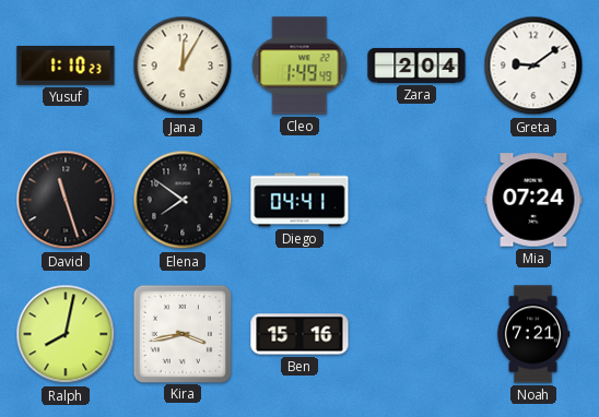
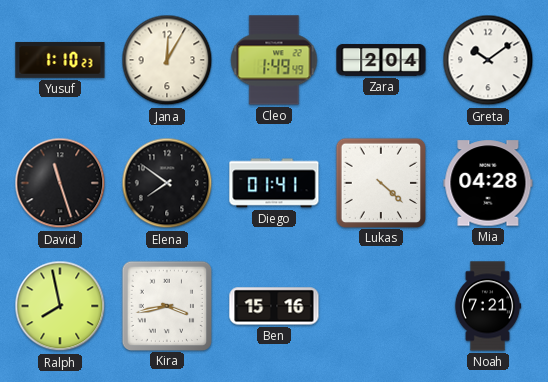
Greta: 9:09 -> 10:09
Diego: 04:41 -> 01:41
Lukas: none -> 4:22
Mia: 07:24 -> 04:28
Ralph: 8:02 -> 7:58
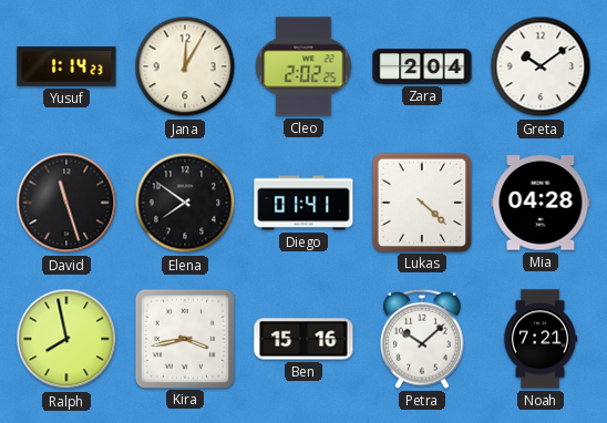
Yusuf: 1:10 -> 1:14
Cleo: 1:49 -> 2:02
Petra: none -> 10:08
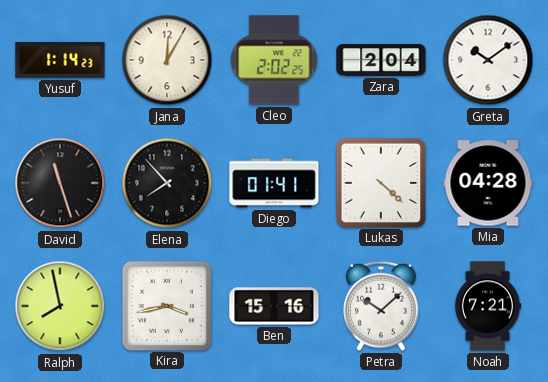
Elena: 7:51 -> 7:53
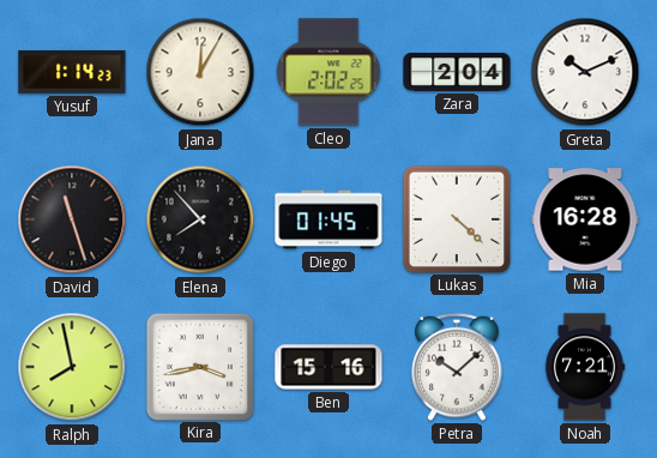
Greta: 10:09 -> 10:11
Diego: 01:41 -> 01:45
Mia: 04:28 -> 16:28
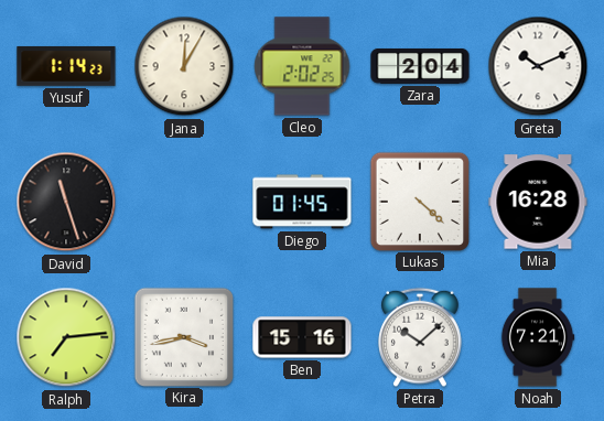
Elena: 7:53 -> none
Ralph: 7:58 -> 7:14
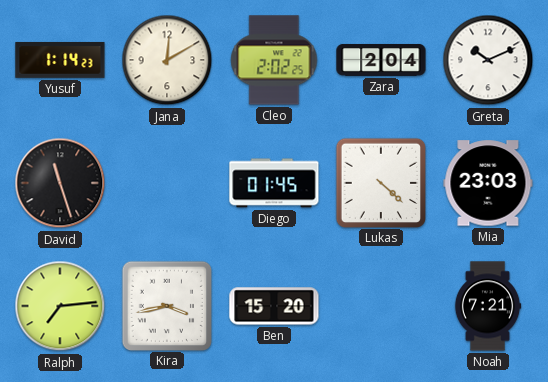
Jana: 12:05 -> 12:10
Mia: 16:28 -> 23:03
Ben: 15:16 -> 15:20
Petra: 10:08 -> none
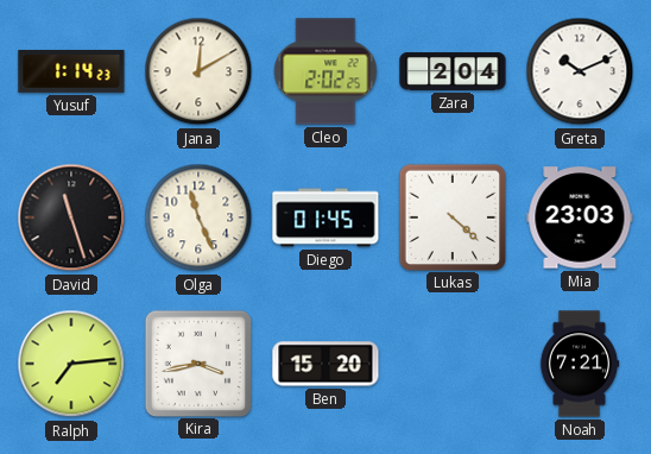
Olga: none -> 11:26
